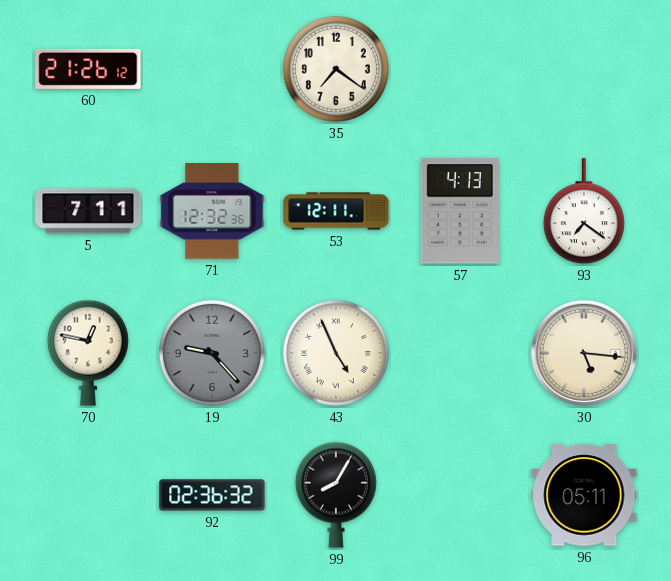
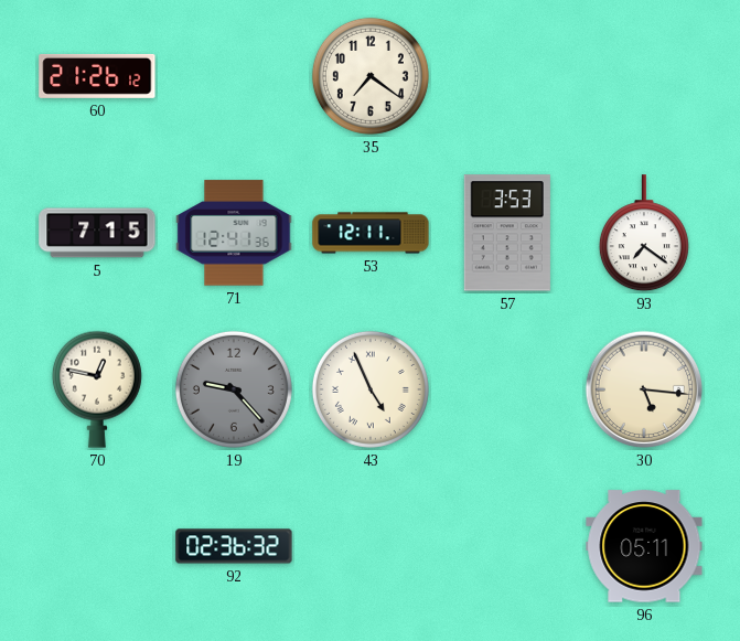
5: 7:11 -> 7:15
71: 12:32 -> 12:41
57: 4:13 -> 3:53
99: 8:05 -> none
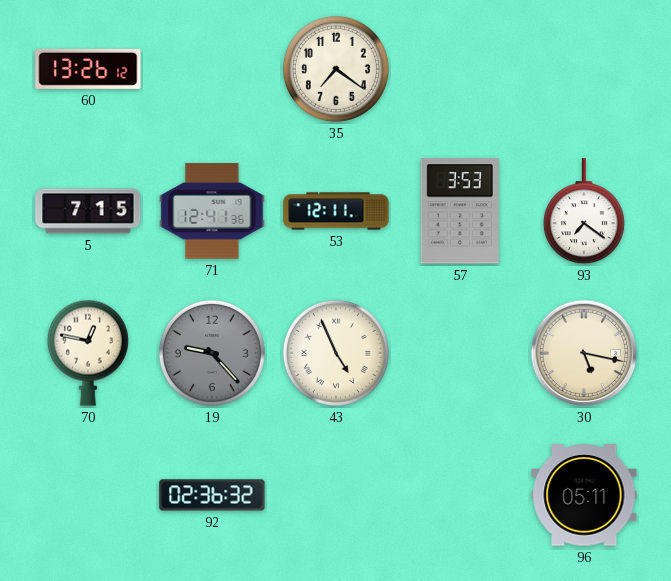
60: 21:26 -> 13:26
30: 5:16 -> 5:17
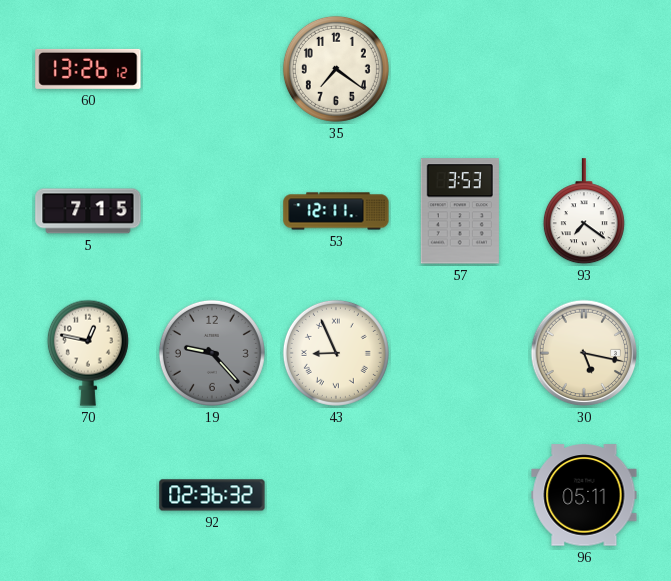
71: 12:41 -> none
43: 4:56 -> 8:56
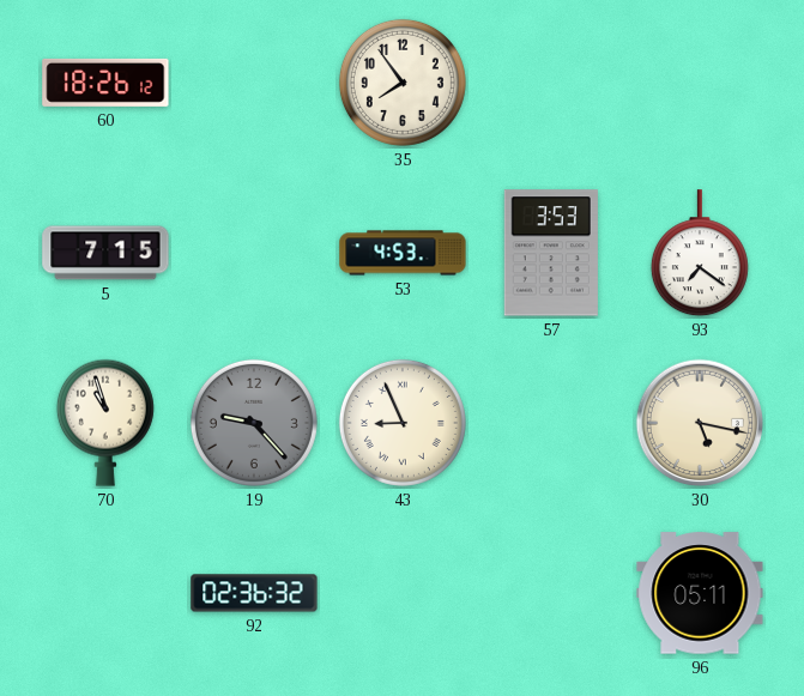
60: 13:26 -> 18:26
35: 7:21 -> 7:54
53: 12:11 -> 4:53
70: 12:47 -> 10:57
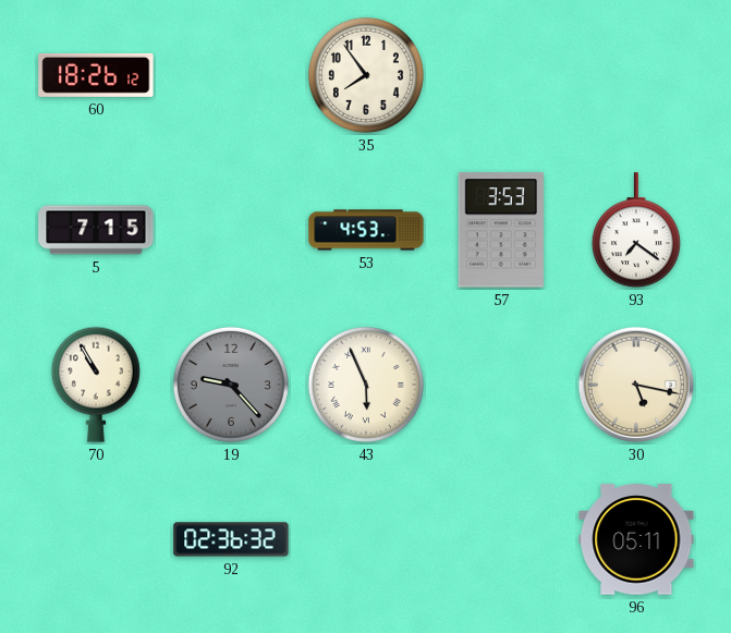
70: 10:57 -> 10:55
43: 8:56 -> 5:56
